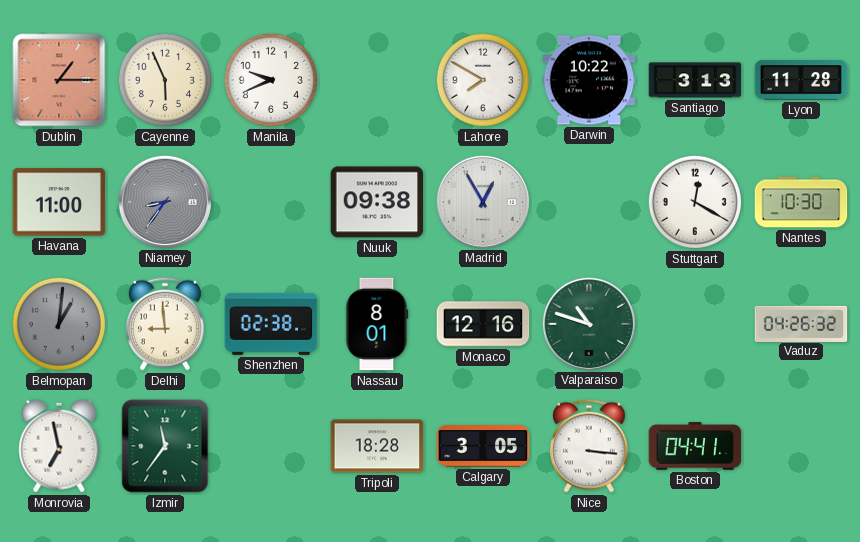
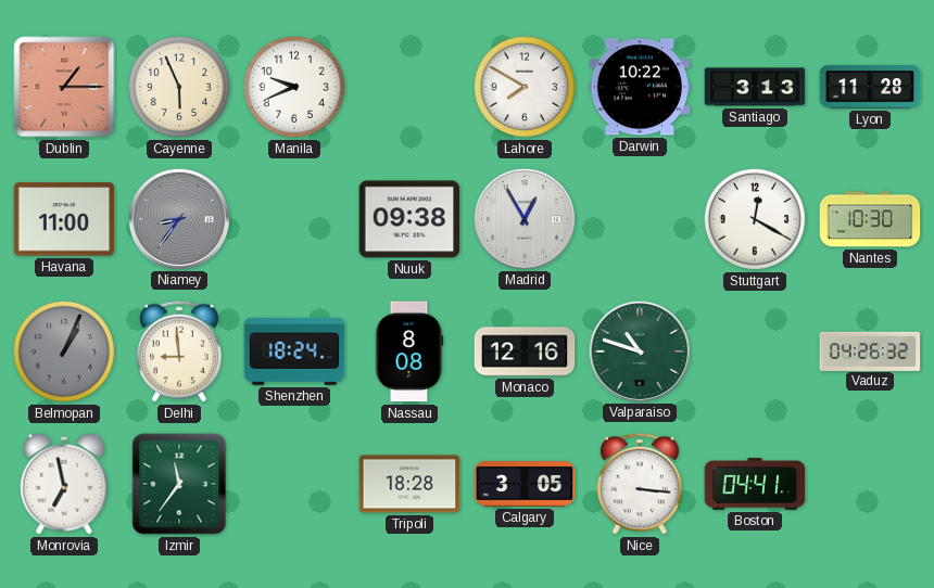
Belmopan: 1:01 -> 1:04
Shenzhen: 02:38 -> 18:24
Nassau: 8:01 -> 8:08
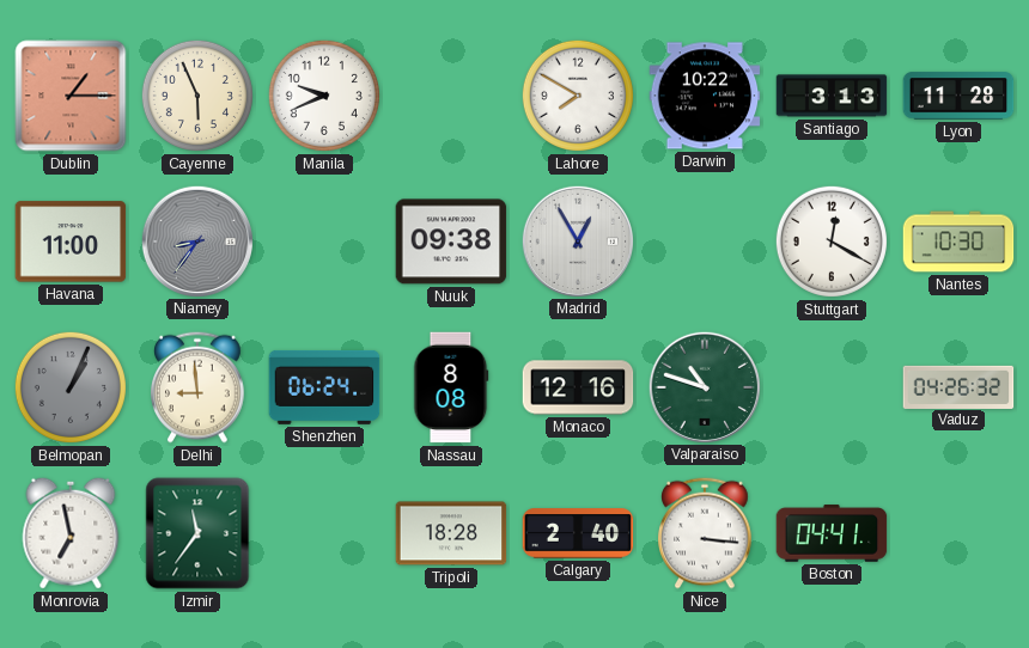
Shenzhen: 18:24 -> 06:24
Calgary: 3:05 -> 2:40
